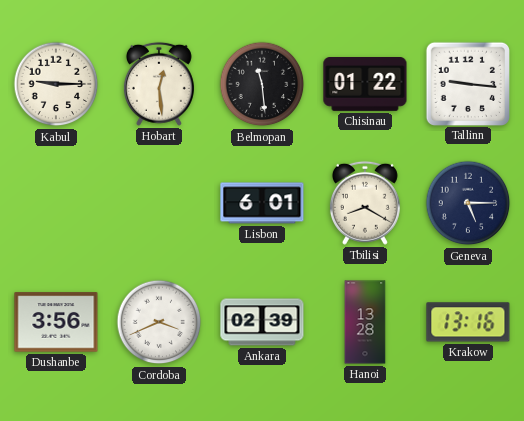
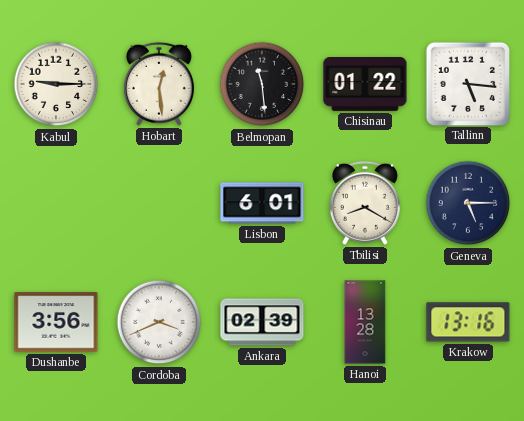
Tallinn: 9:16 -> 5:16
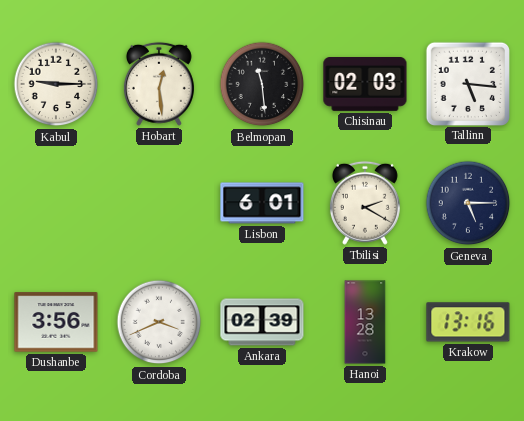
Chisinau: 01:22 -> 02:03
Tbilisi: 8:20 -> 2:20
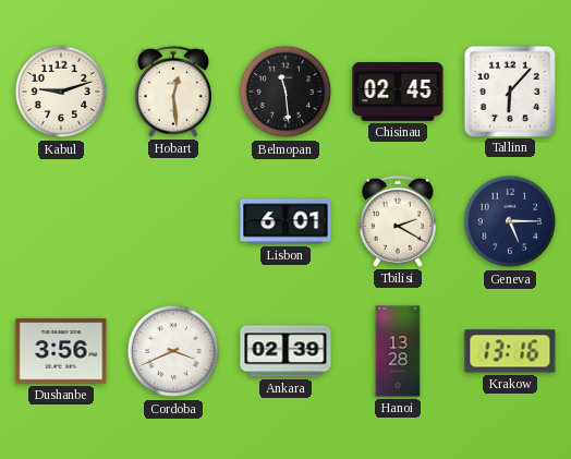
Kabul: 9:15 -> 9:12
Chisinau: 02:03 -> 02:45
Tallinn: 5:16 -> 6:07
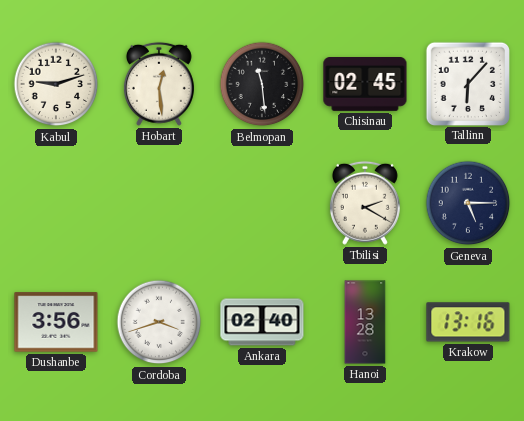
Lisbon: 6:01 -> none
Cordoba: 3:41 -> 3:42
Ankara: 02:39 -> 02:40
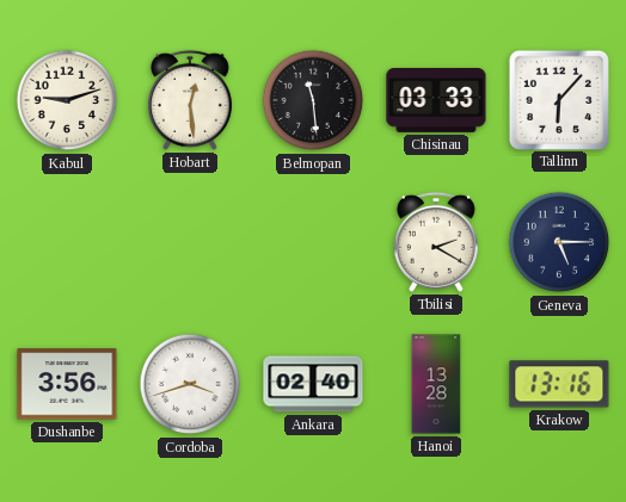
Chisinau: 02:45 -> 03:33
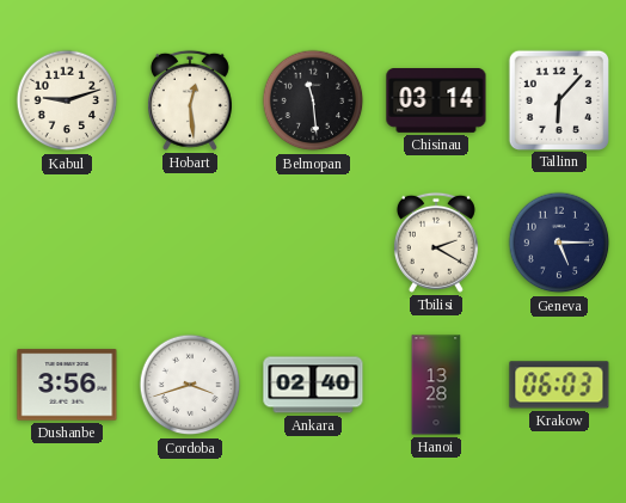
Chisinau: 03:33 -> 03:14
Krakow: 13:16 -> 06:03
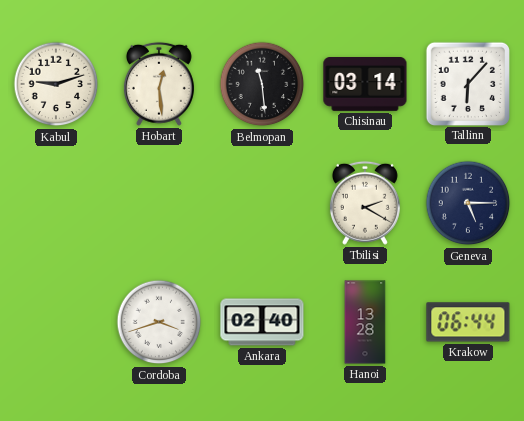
Dushanbe: 3:56 -> none
Krakow: 06:03 -> 06:44
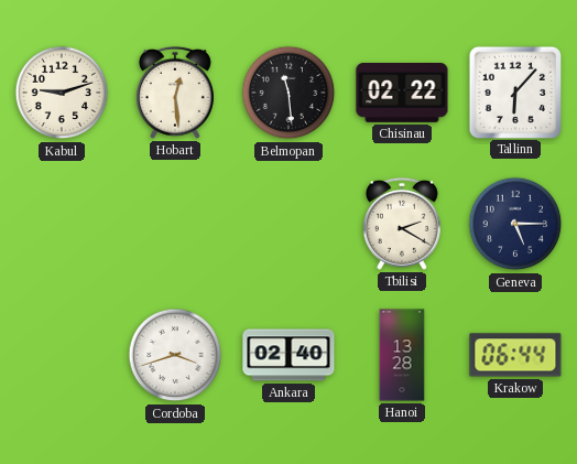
Chisinau: 03:14 -> 02:22
